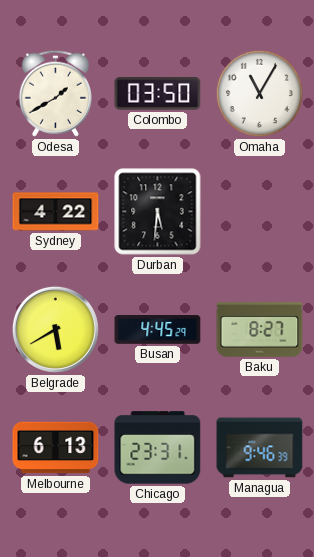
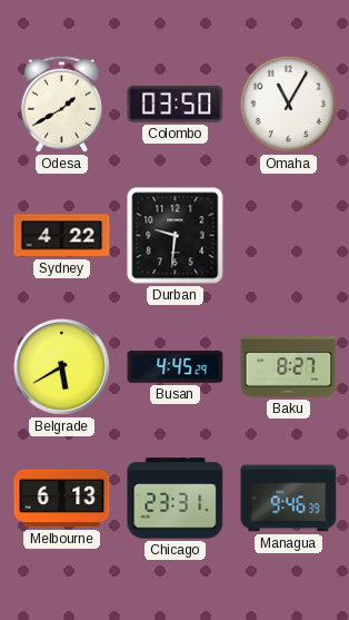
Durban: 5:31 -> 9:31
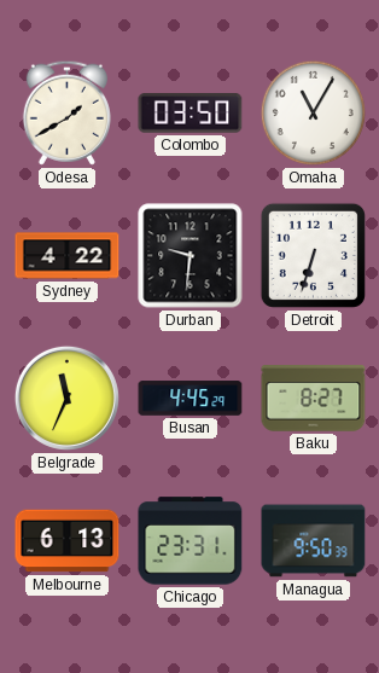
Detroit: none -> 6:33
Belgrade: 5:40 -> 11:34
Managua: 9:46 -> 9:50
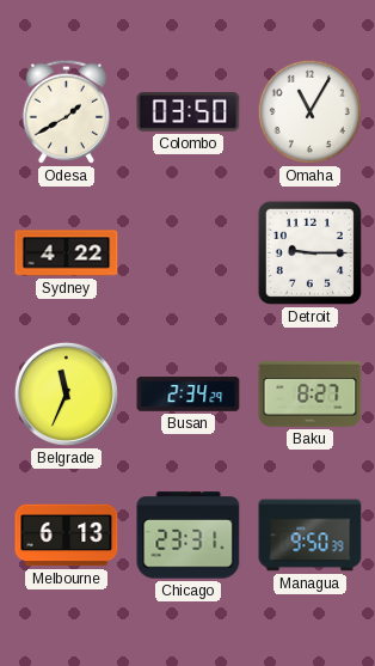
Durban: 9:31 -> none
Detroit: 6:33 -> 9:15
Busan: 4:45 -> 2:34
